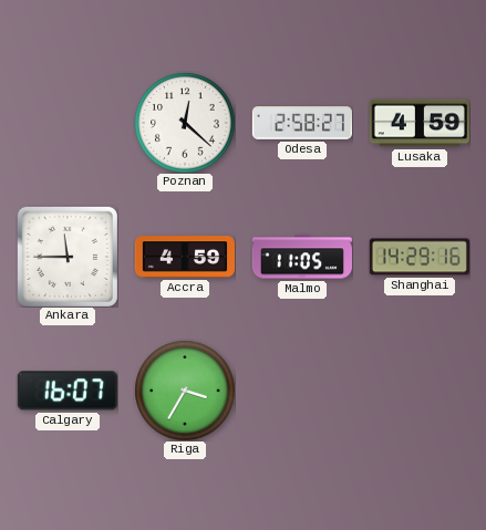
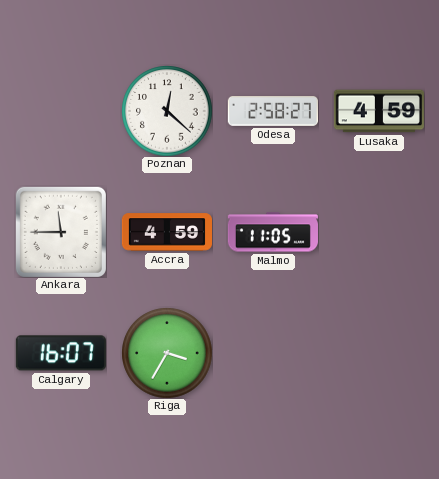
Shanghai: 14:29 -> none
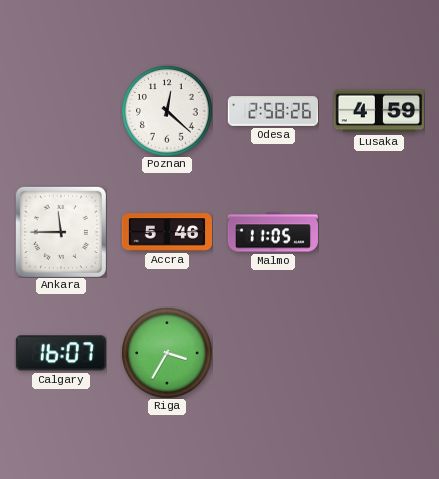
Odesa: 2:58:27 -> 2:58:26
Accra: 4:59 -> 5:46
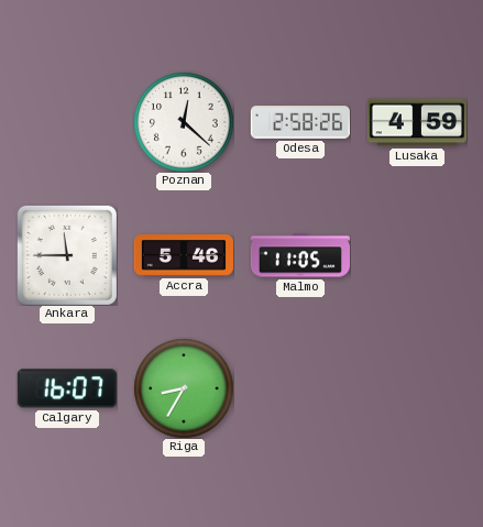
Riga: 3:35 -> 8:35
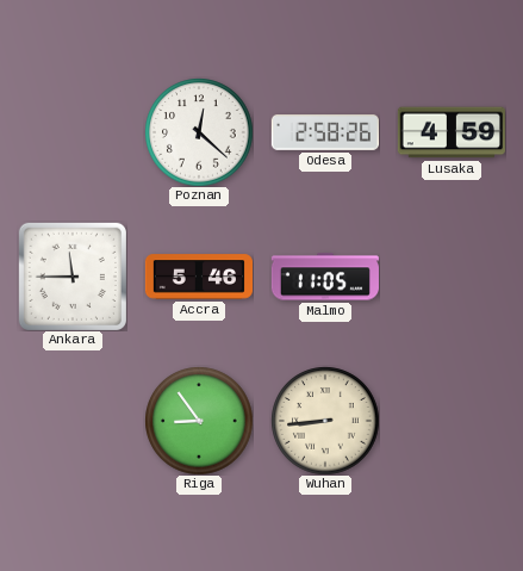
Calgary: 16:07 -> none
Riga: 8:35 -> 8:54
Wuhan: none -> 8:44
